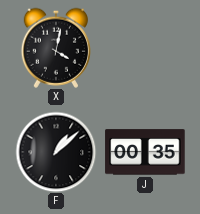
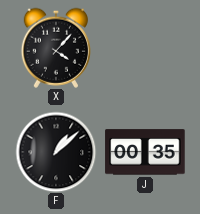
X: 4:02 -> 4:07
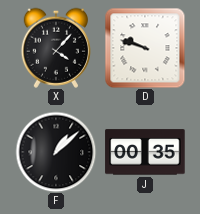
D: none -> 9:48
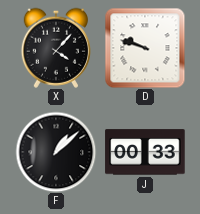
J: 00:35 -> 00:33
